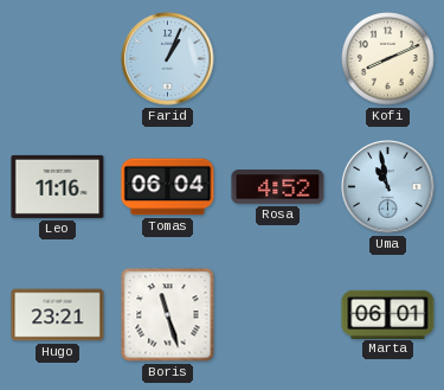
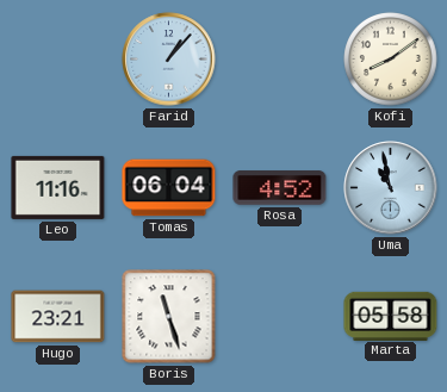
Farid: 1:04 -> 1:07
Kofi: 8:11 -> 8:09
Marta: 06:01 -> 05:58
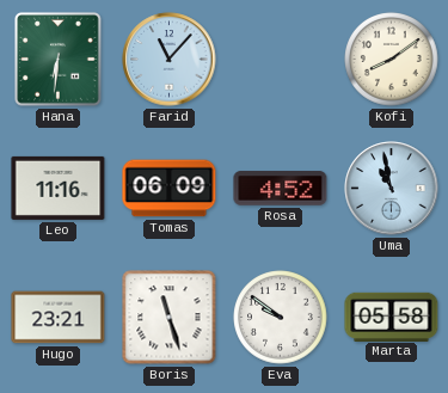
Hana: none -> 6:31
Farid: 1:07 -> 11:07
Tomas: 06:04 -> 06:09
Eva: none -> 9:51
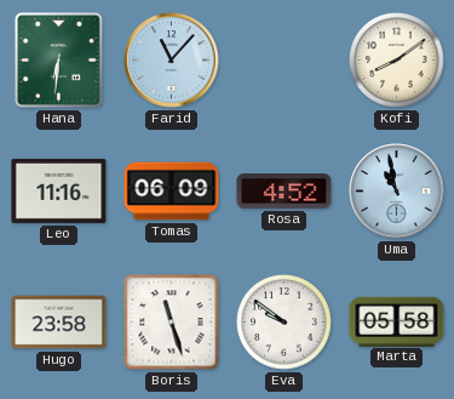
Hugo: 23:21 -> 23:58
